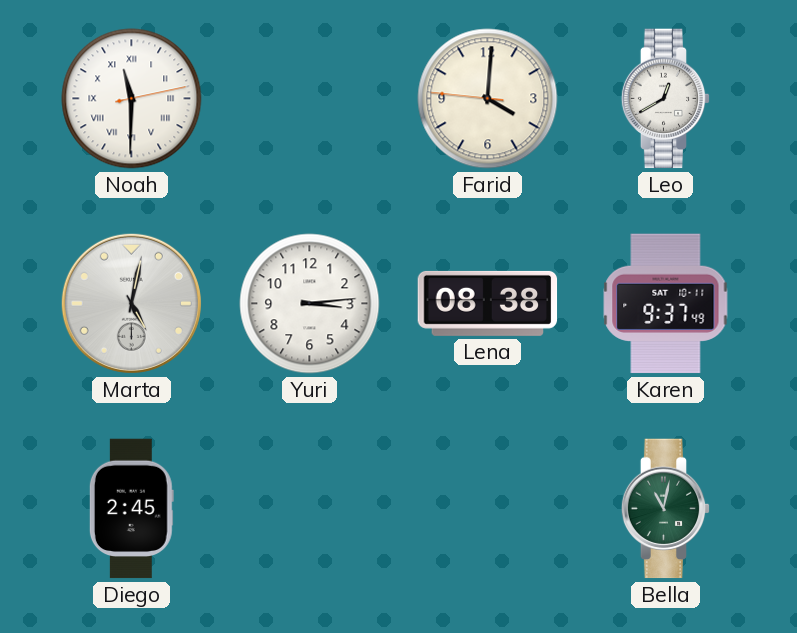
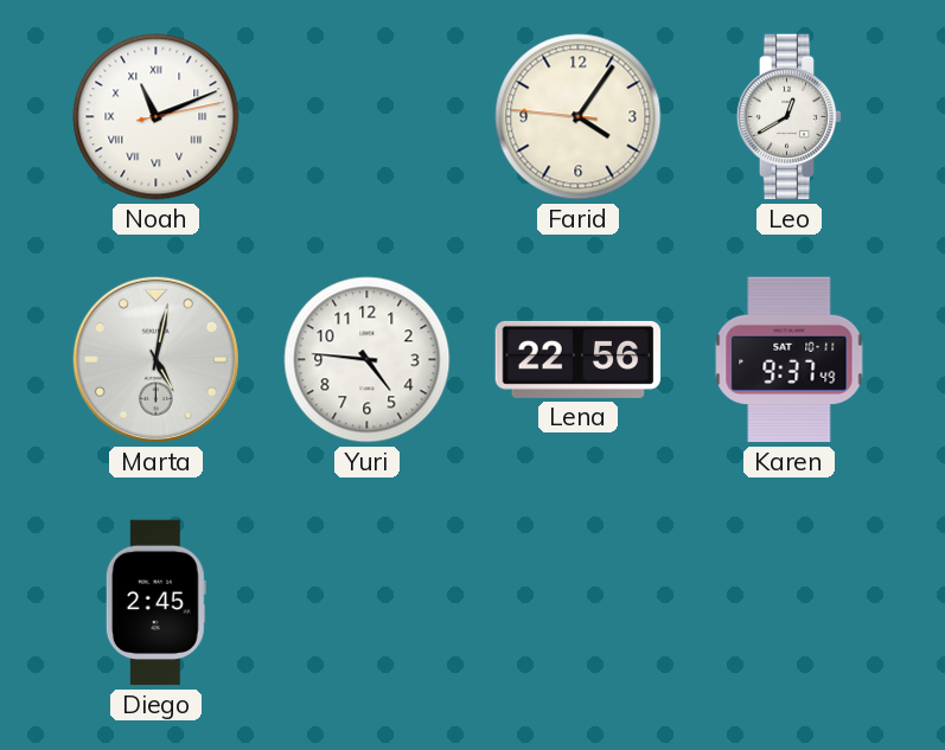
Noah: 11:30 -> 11:11
Farid: 4:00 -> 4:05
Yuri: 3:14 -> 4:46
Lena: 08:38 -> 22:56
Bella: 11:02 -> none
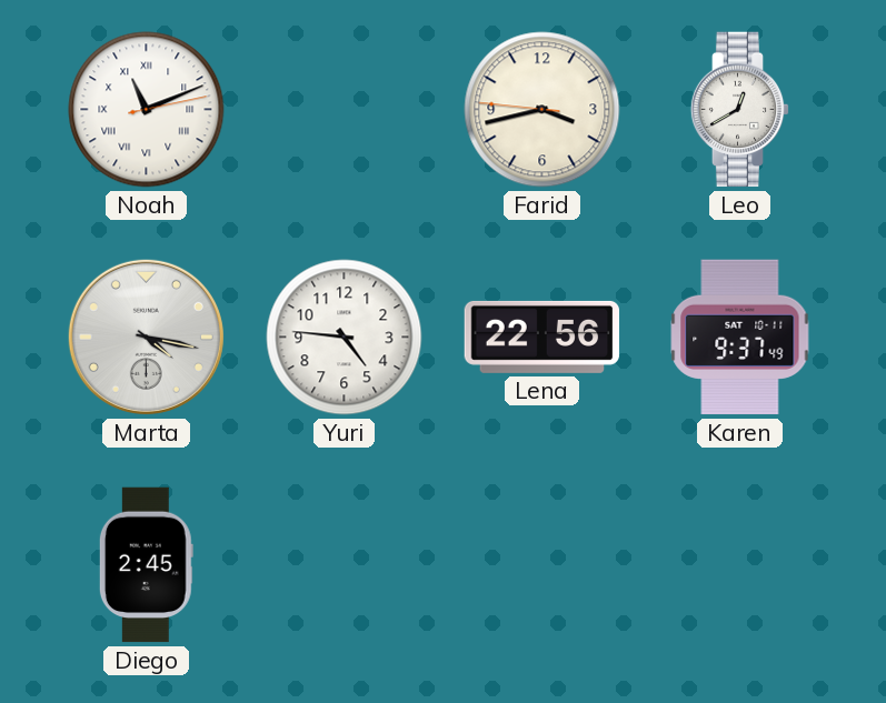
Farid: 4:05 -> 3:42
Marta: 5:02 -> 4:17
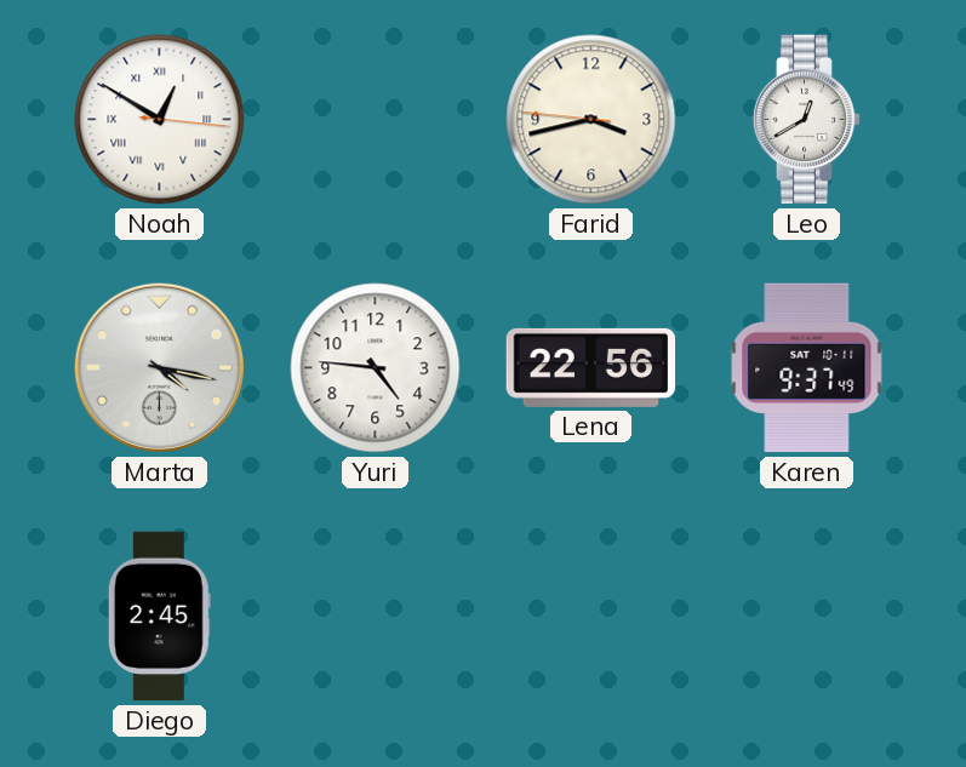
Noah: 11:11 -> 12:50
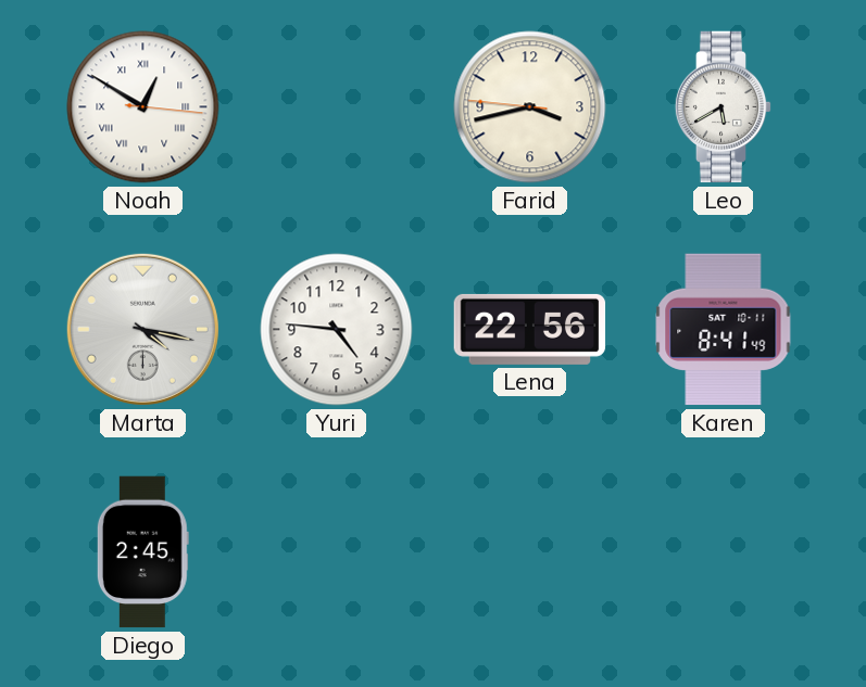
Leo: 12:40 -> 5:40
Karen: 9:37 -> 8:41
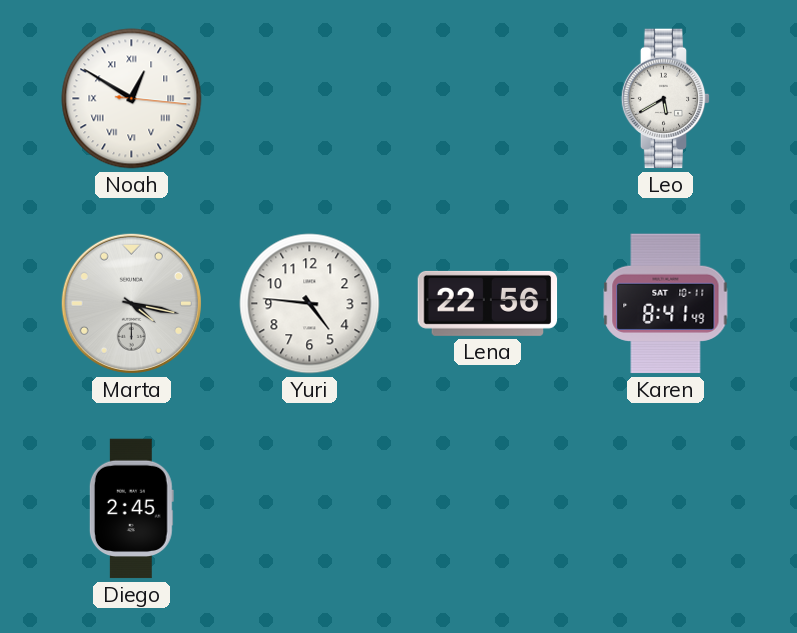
Farid: 3:42 -> none
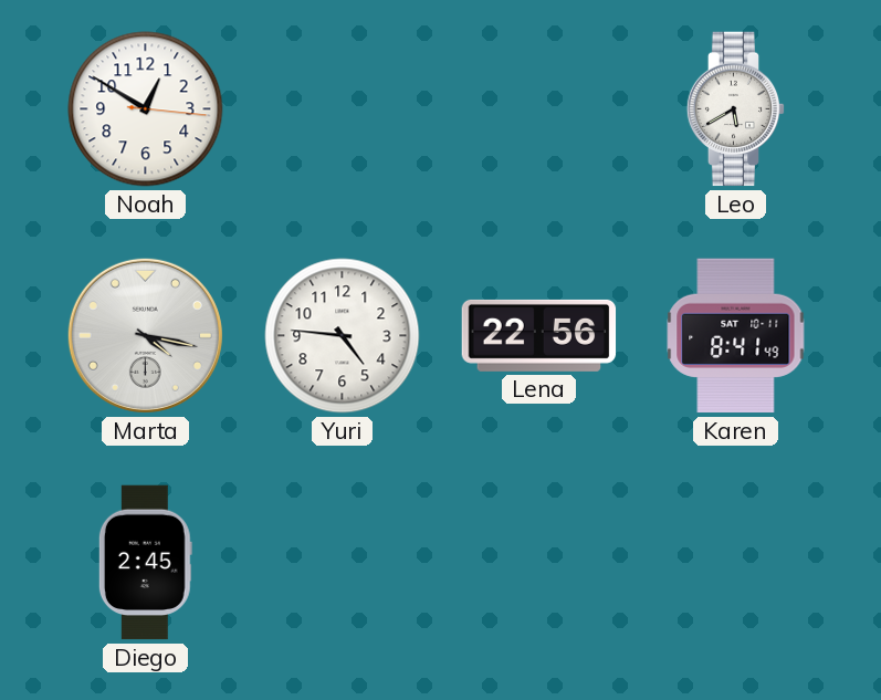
Noah numerals: Roman -> Arabic
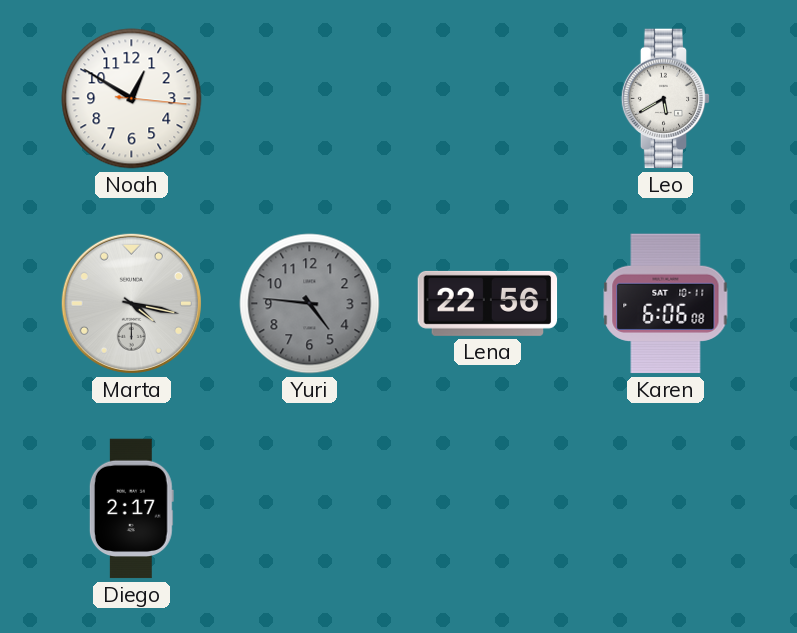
Yuri dial: white -> grey
Karen: 8:41 -> 6:06
Diego: 2:45 -> 2:17
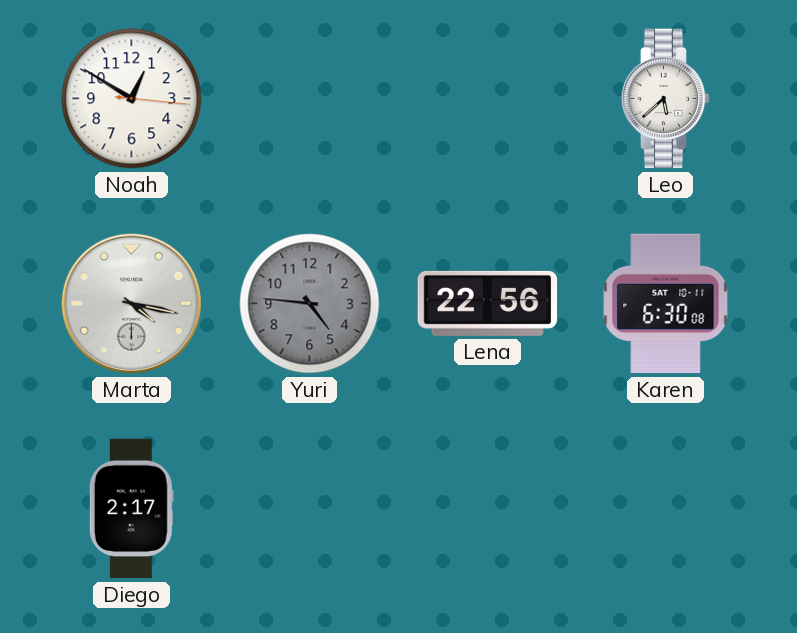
Leo: 5:40 -> 5:38
Karen: 6:06 -> 6:30
